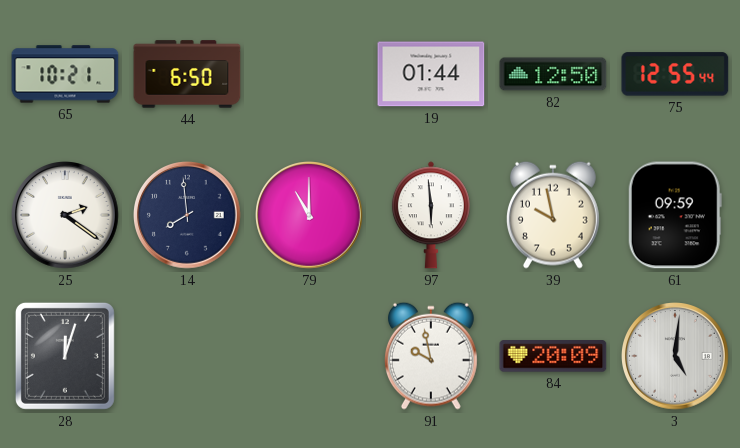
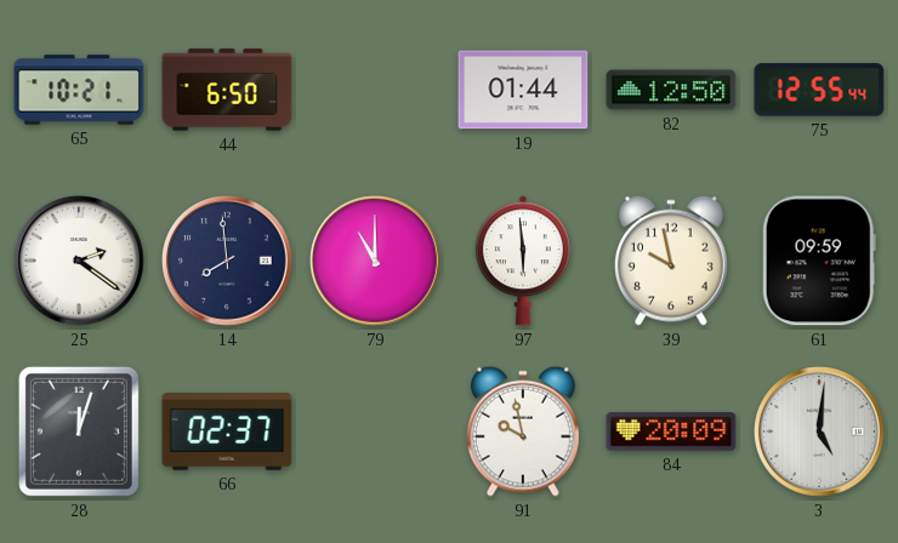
66: none -> 02:37
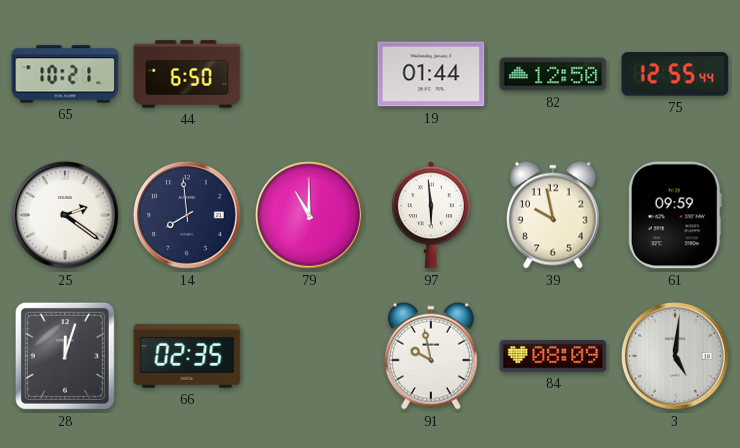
66: 02:37 -> 02:35
84: 20:09 -> 08:09
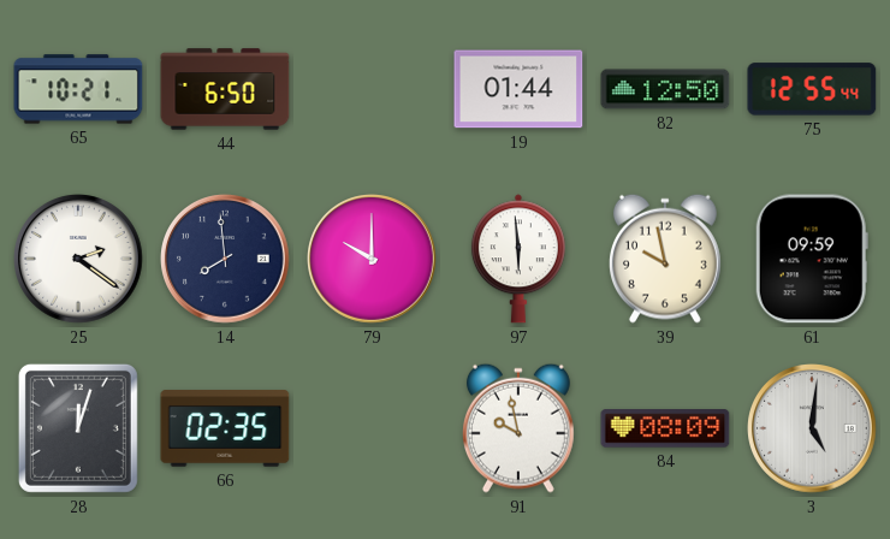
79: 11:00 -> 10:00
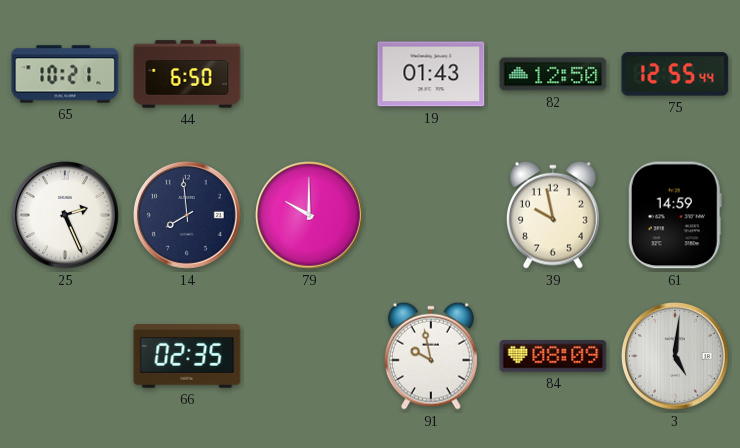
19: 01:44 -> 01:43
25: 2:21 -> 2:26
97: 5:59 -> none
61: 09:59 -> 14:59
28: 12:03 -> none
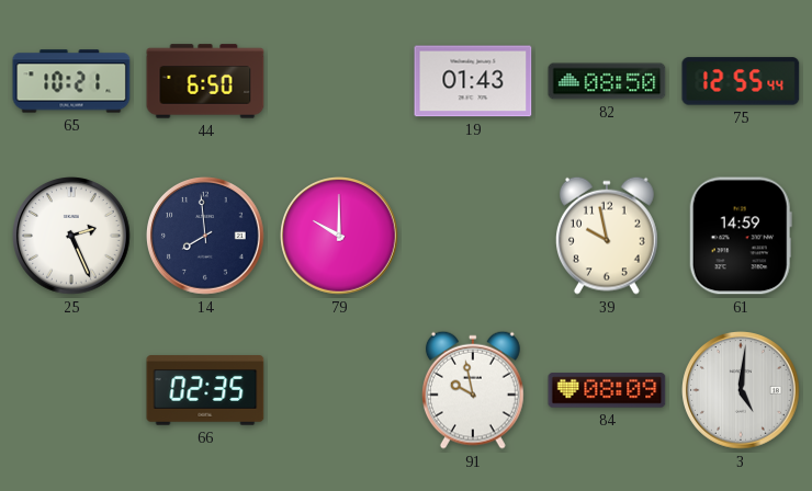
82: 12:50 -> 08:50
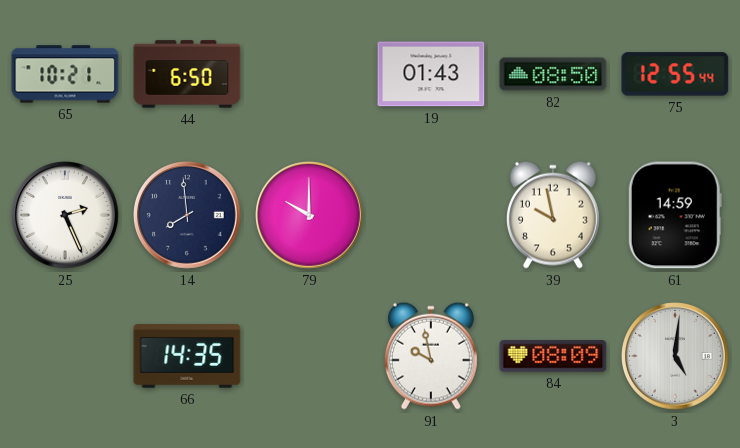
66: 02:35 -> 14:35
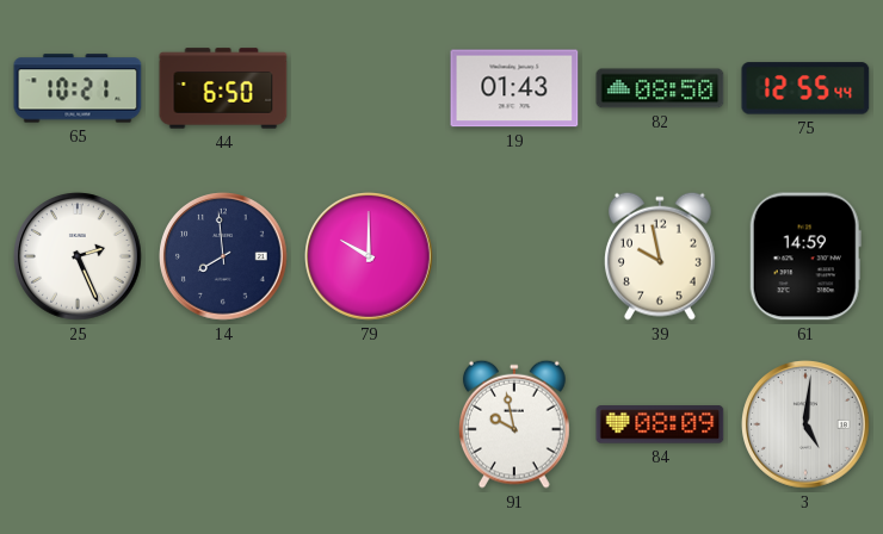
66: 14:35 -> none
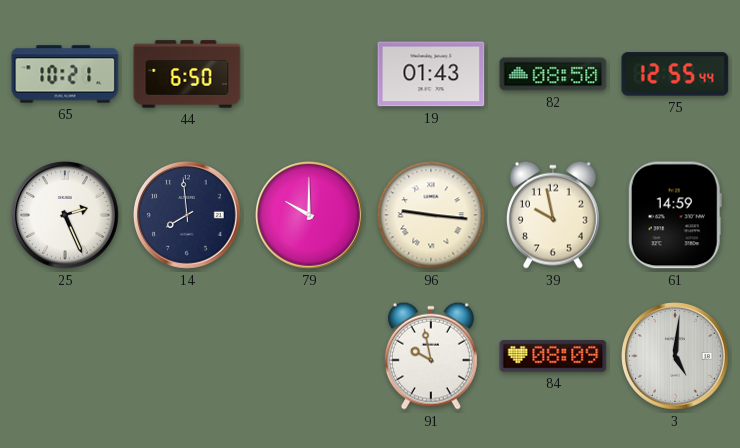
96: none -> 9:16
